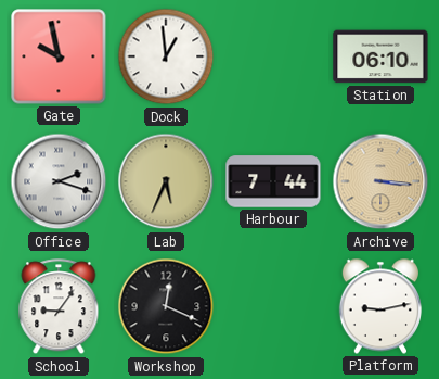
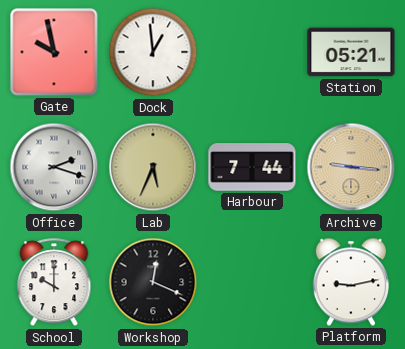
Station: 06:10 -> 05:21
Archive: 3:16 -> 9:16
School: 9:06 -> 10:00
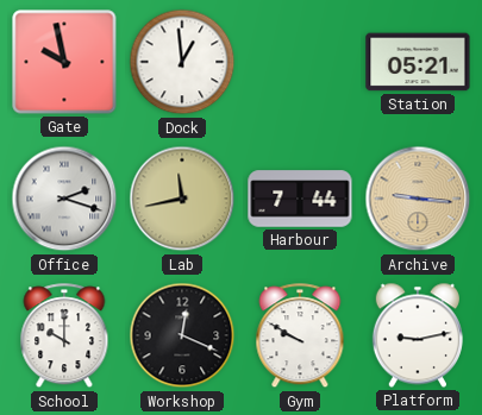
Lab: 5:34 -> 11:43
Gym: none -> 9:50
